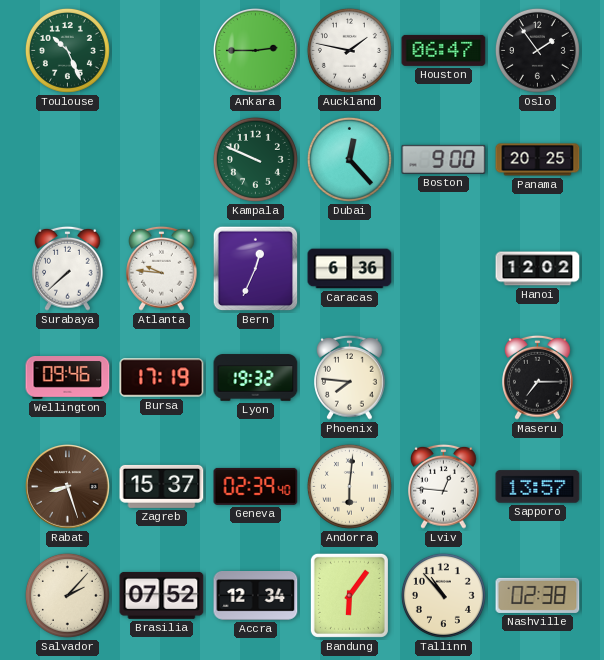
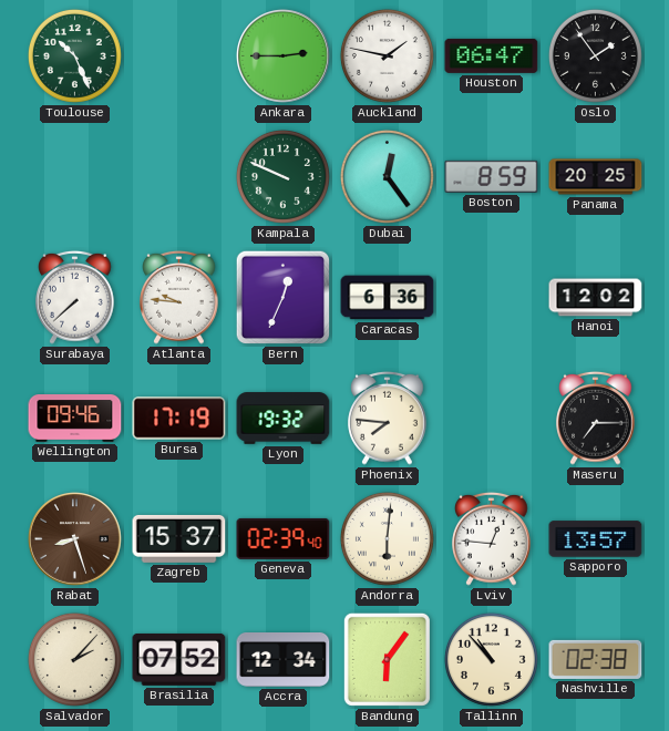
Dubai: 12:23 -> 12:24
Boston: 9:00 -> 8:59
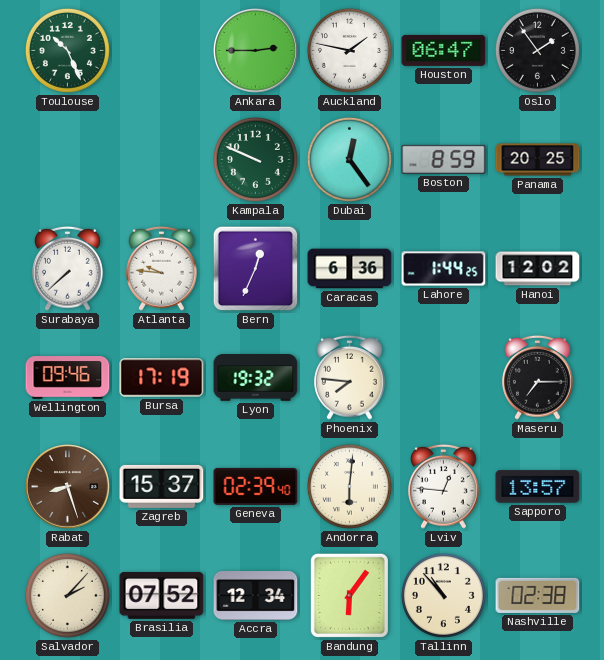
Lahore: none -> 1:44
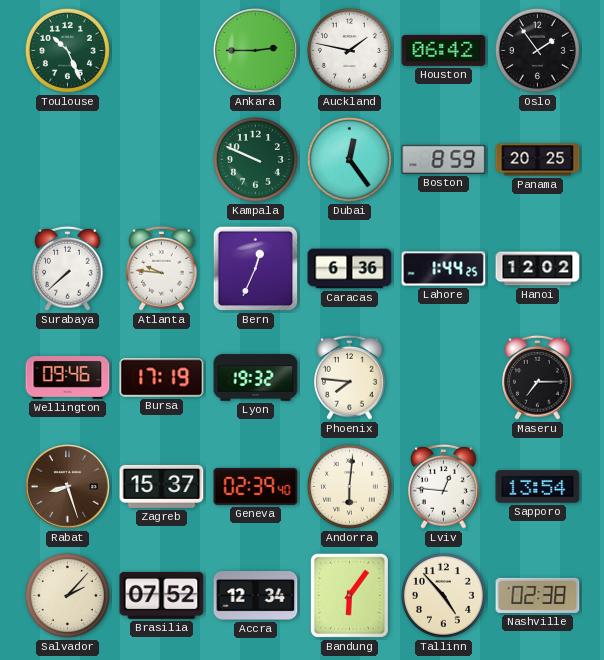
Houston: 06:47 -> 06:42
Sapporo: 13:57 -> 13:54
Tallinn: 10:53 -> 4:53
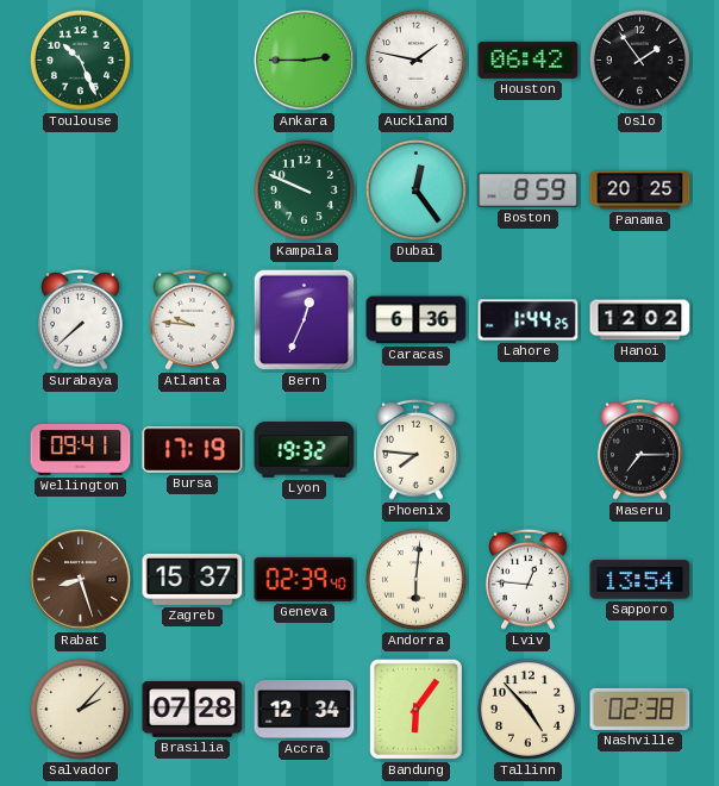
Wellington: 09:46 -> 09:41
Brasilia: 07:52 -> 07:28
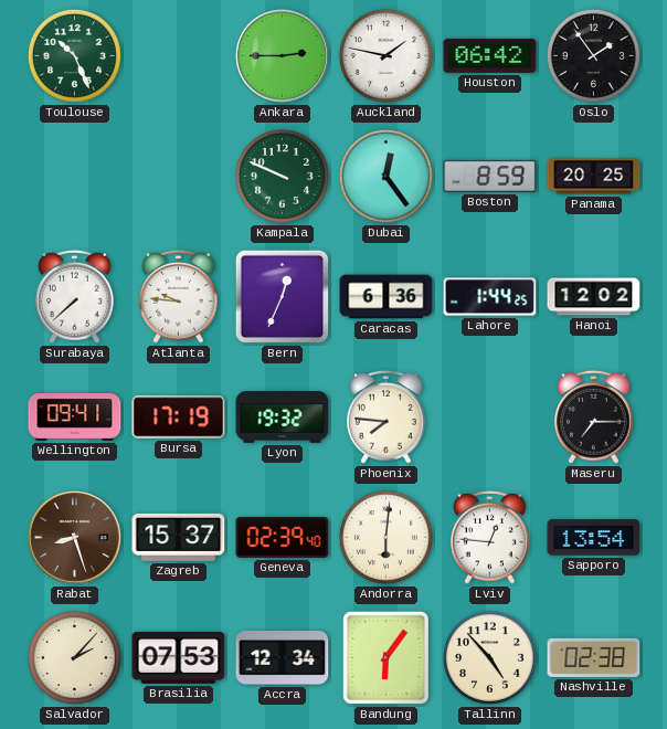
Brasilia: 07:28 -> 07:53
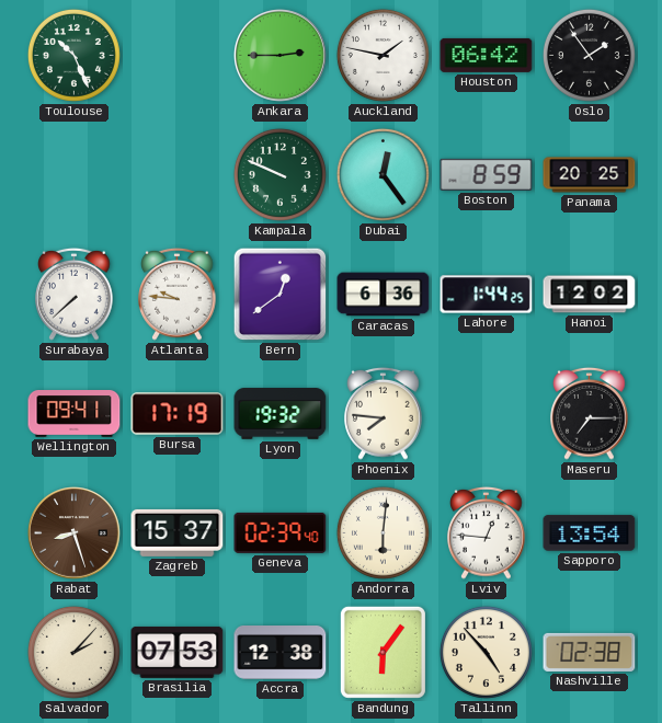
Bern: 12:34 -> 12:39
Accra: 12:34 -> 12:38
